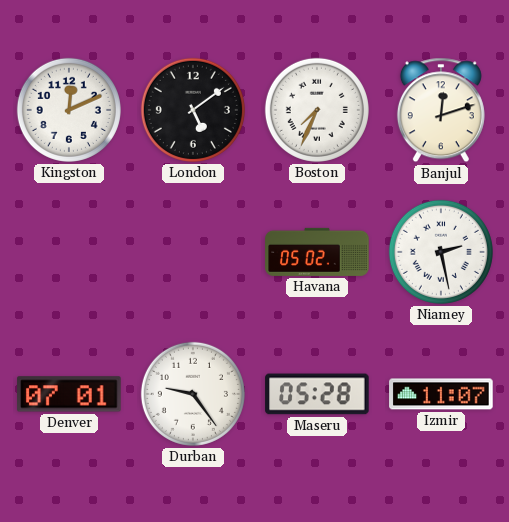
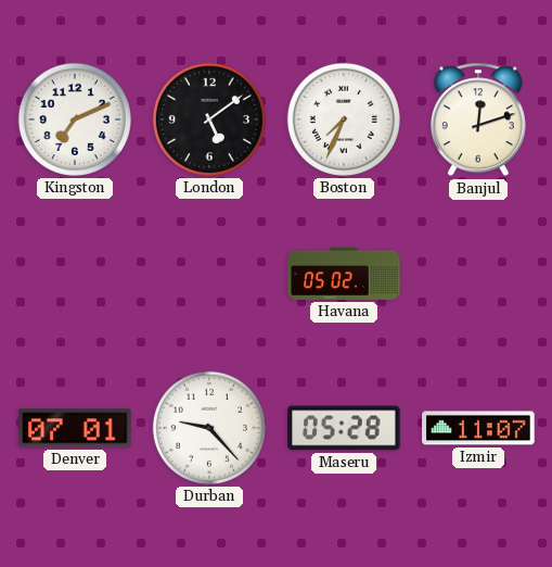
Kingston: 12:11 -> 7:11
Niamey: 2:28 -> none
Durban: 9:24 -> 9:23
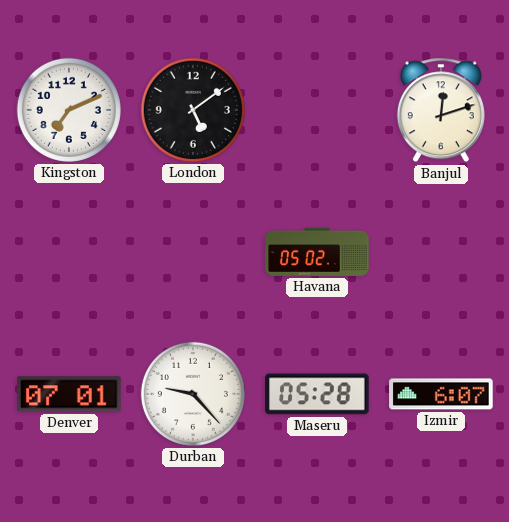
Boston: 7:34 -> none
Izmir: 11:07 -> 6:07
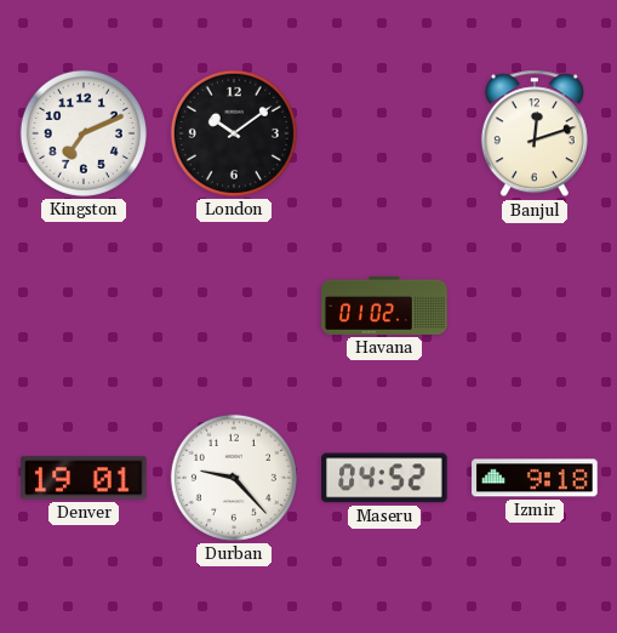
London: 5:09 -> 10:09
Havana: 05:02 -> 01:02
Denver: 07:01 -> 19:01
Maseru: 05:28 -> 04:52
Izmir: 6:07 -> 9:18
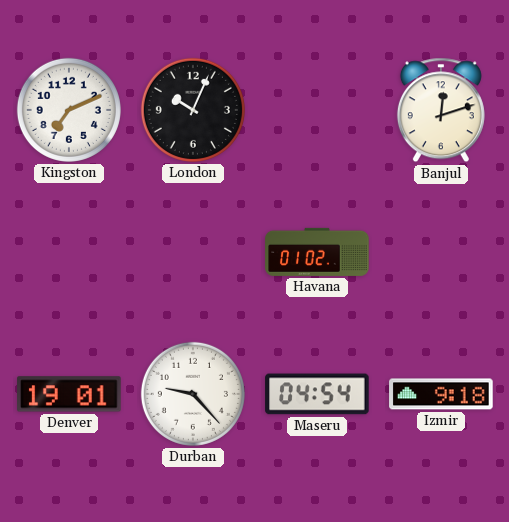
London: 10:09 -> 10:04
Maseru: 04:52 -> 04:54
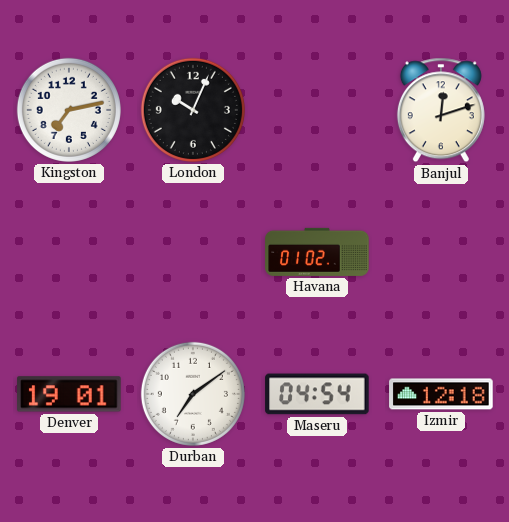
Kingston: 7:11 -> 7:13
Durban: 9:23 -> 7:09
Izmir: 9:18 -> 12:18
